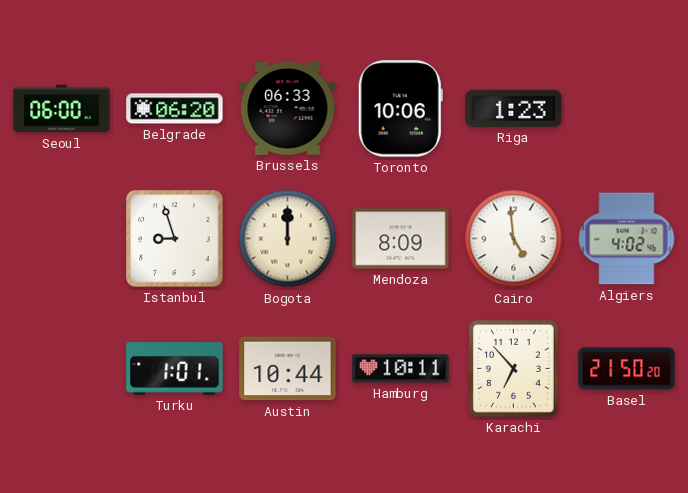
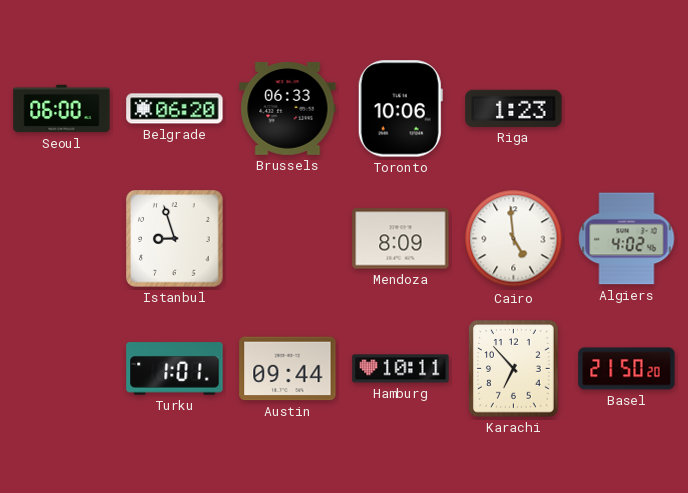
Bogota: 12:00 -> none
Austin: 10:44 -> 09:44
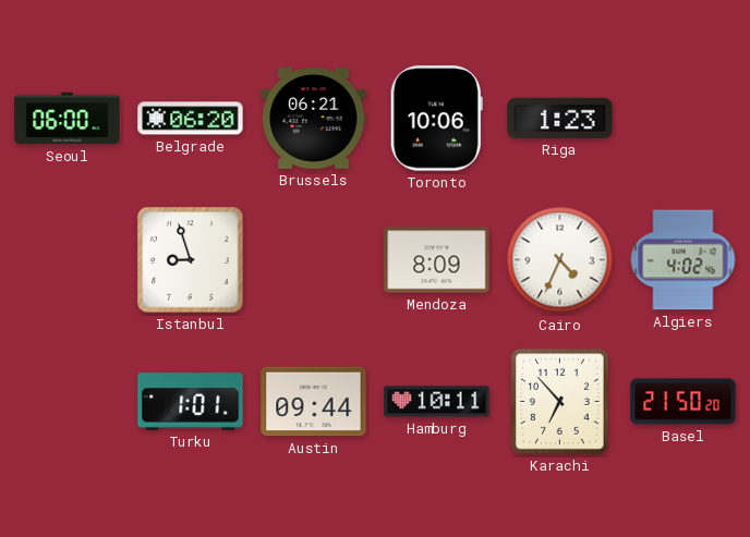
Brussels: 06:33 -> 06:21
Cairo: 4:59 -> 4:34
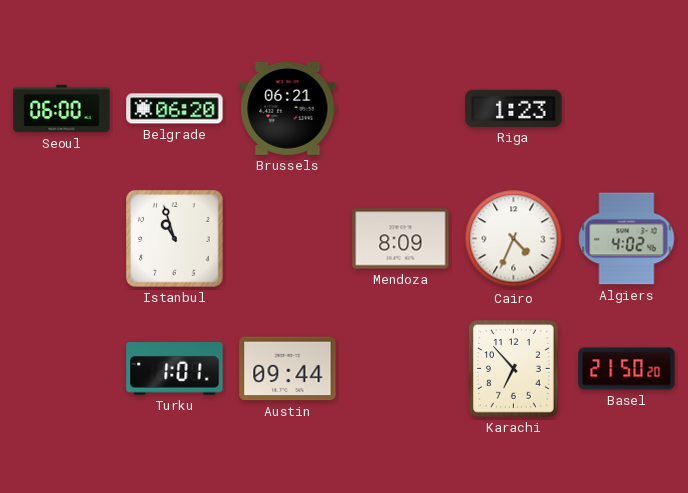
Toronto: 10:06 -> none
Istanbul: 8:57 -> 10:57
Hamburg: 10:11 -> none
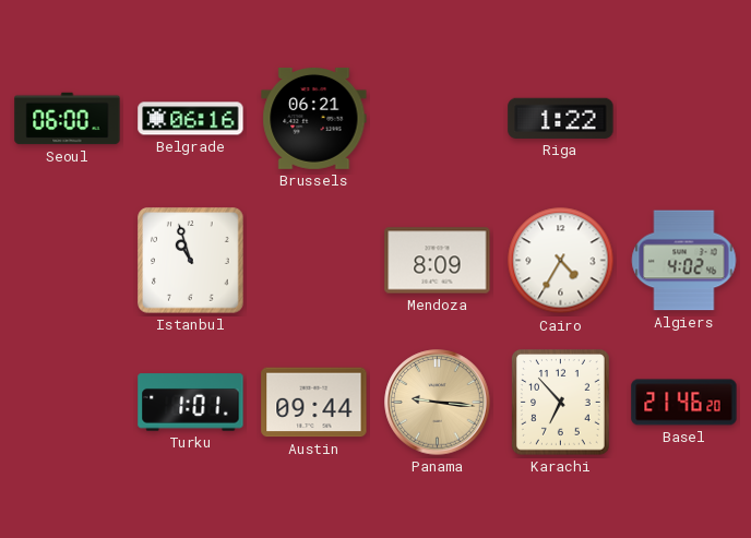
Belgrade: 06:20 -> 06:16
Riga: 1:23 -> 1:22
Cairo: 4:34 -> 4:35
Panama: none -> 9:16
Basel: 21:50 -> 21:46
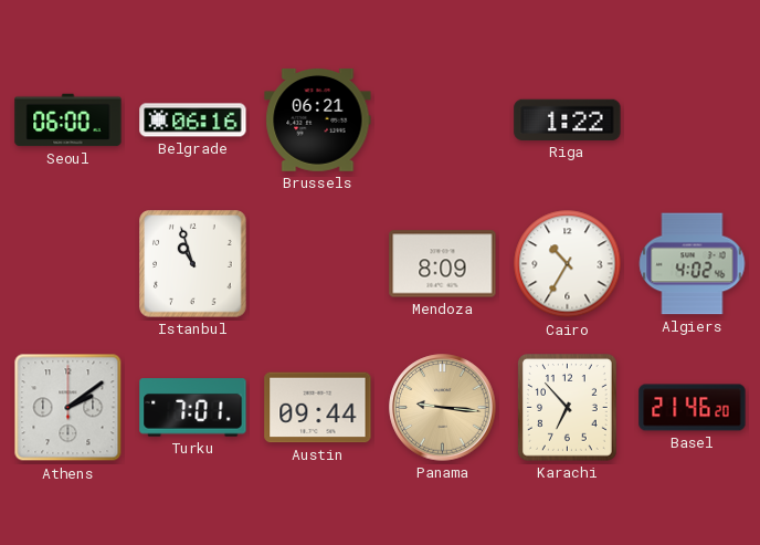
Cairo: 4:35 -> 10:35
Athens: none -> 2:09
Turku: 1:01 -> 7:01
